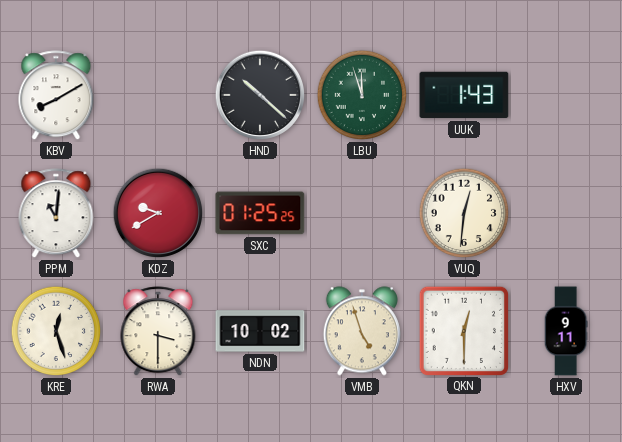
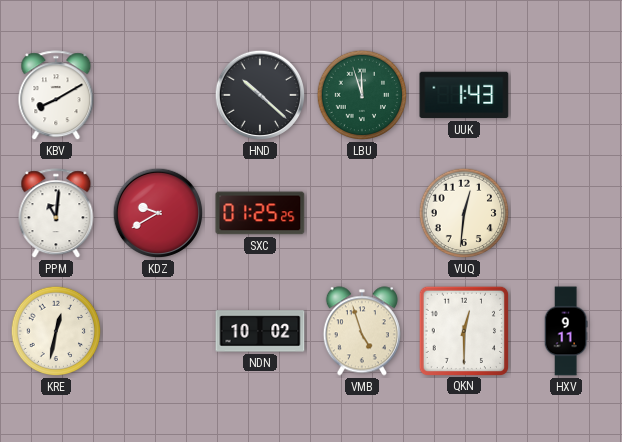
KRE: 12:27 -> 12:32
RWA: 3:30 -> none
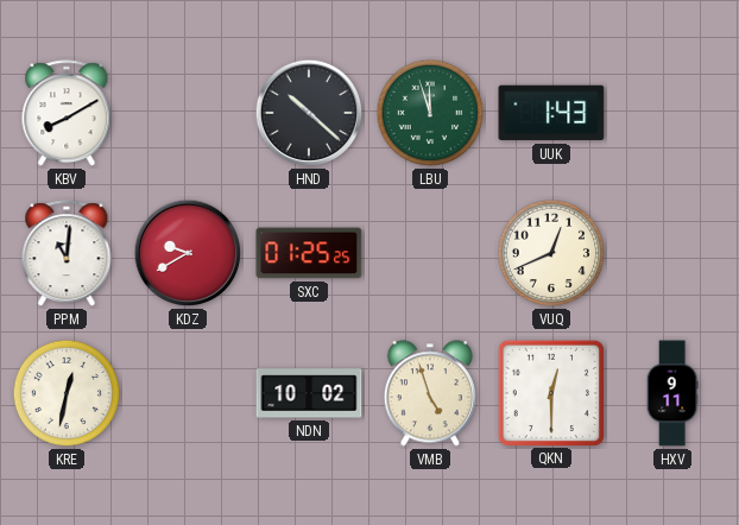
VUQ: 12:31 -> 12:41
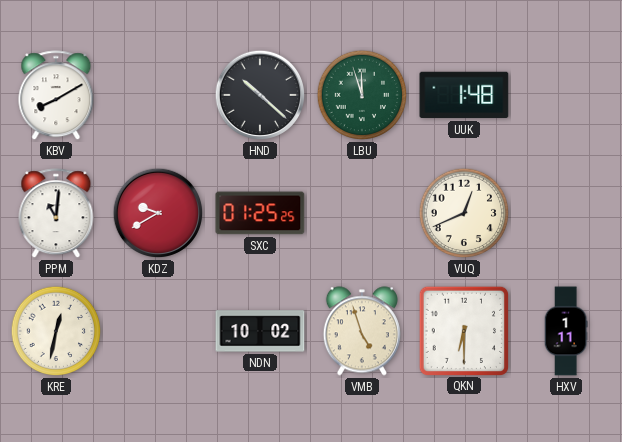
UUK: 1:43 -> 1:48
QKN: 12:30 -> 6:30
HXV: 9:11 -> 1:11
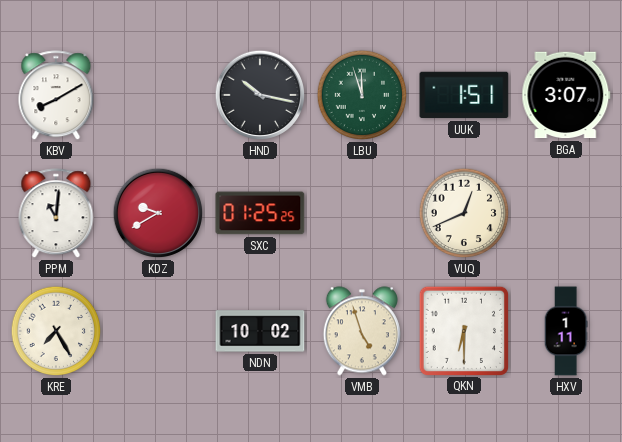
HND: 10:22 -> 10:17
UUK: 1:48 -> 1:51
BGA: none -> 3:07
KRE: 12:32 -> 7:25
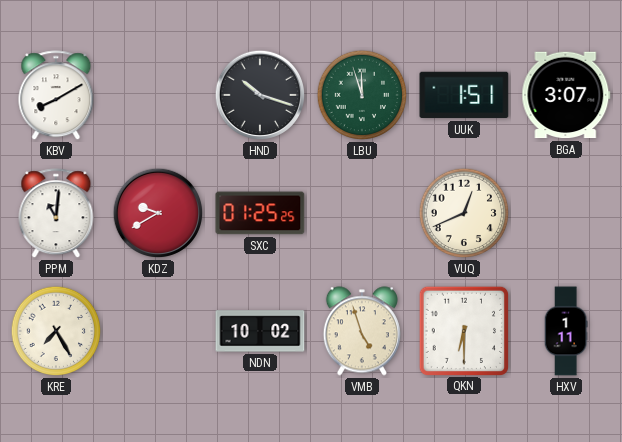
HND: 10:17 -> 10:18
